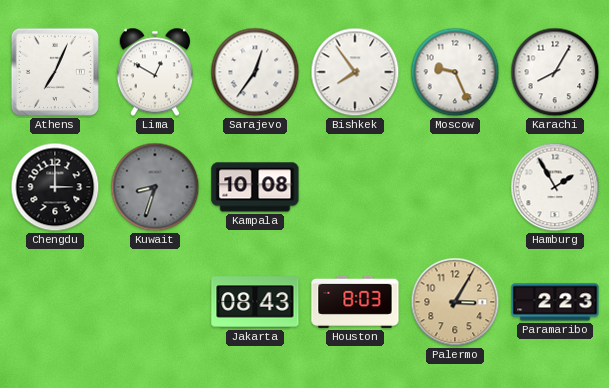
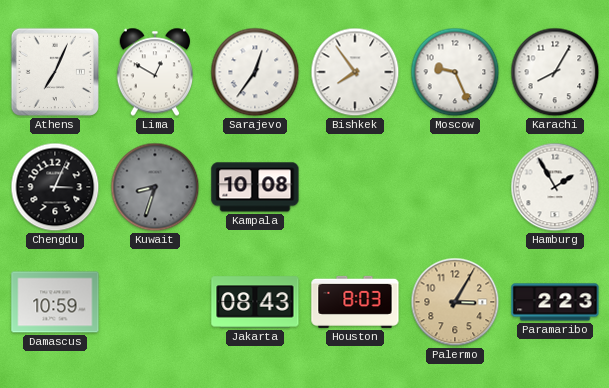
Chengdu: 3:00 -> 3:04
Damascus: none -> 10:59
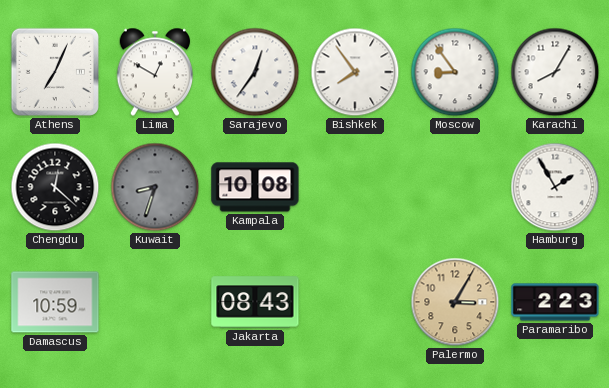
Moscow: 9:26 -> 8:54
Chengdu: 3:04 -> 12:22
Houston: 8:03 -> none
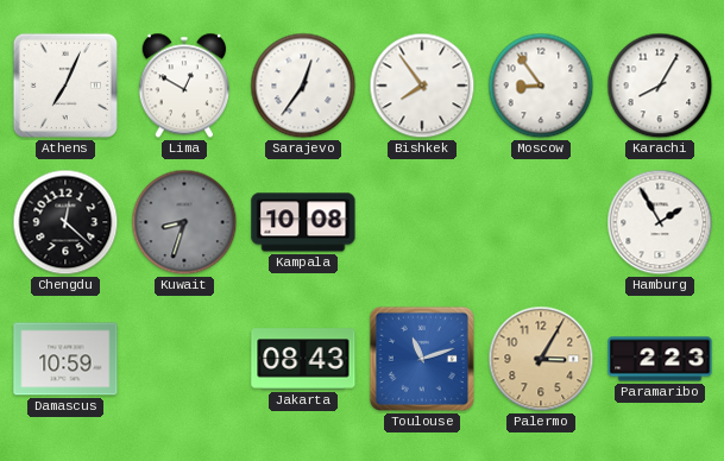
Toulouse: none -> 11:12
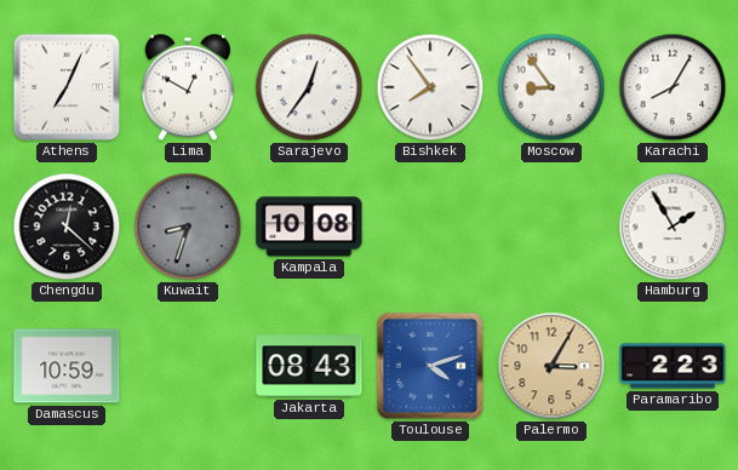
Toulouse: 11:12 -> 4:12
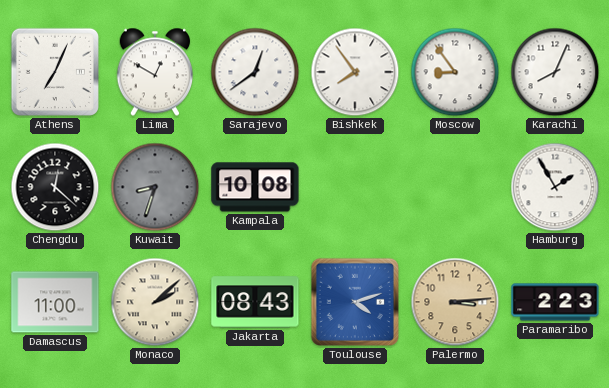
Sarajevo: 12:36 -> 12:39
Karachi: 8:05 -> 8:04
Damascus: 10:59 -> 11:00
Monaco: none -> 2:08
Palermo: 3:05 -> 3:14
